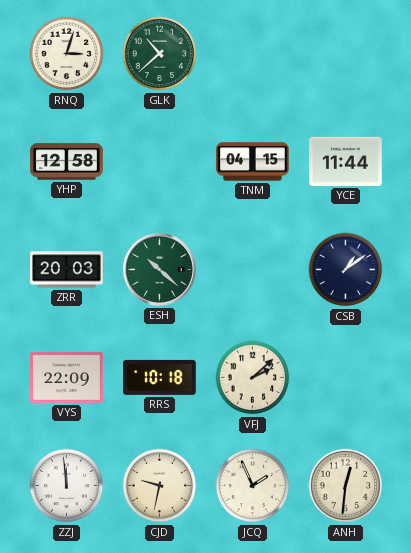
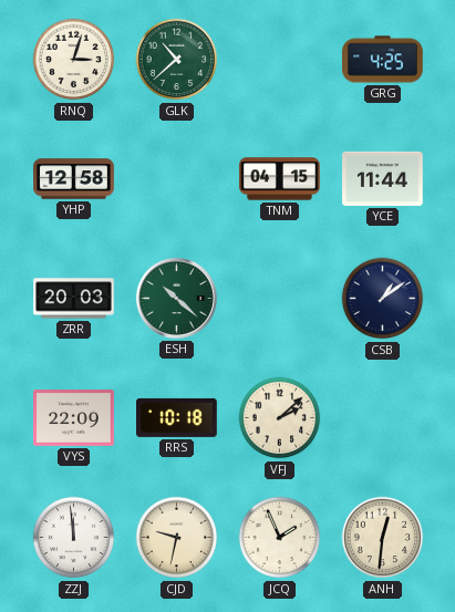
GRG: none -> 4:25
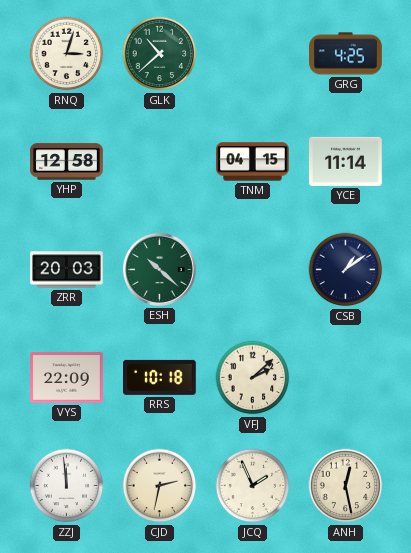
YCE: 11:44 -> 11:14
CJD: 9:32 -> 2:32
ANH: 12:31 -> 12:28
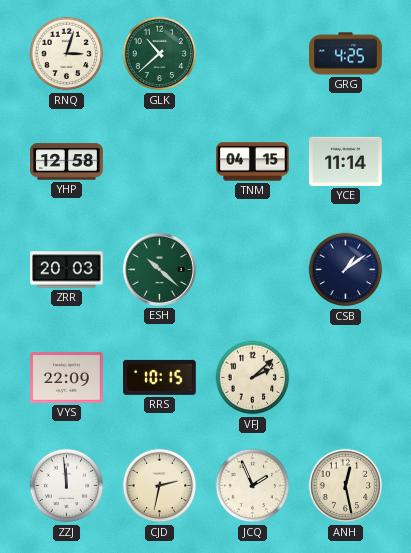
RRS: 10:18 -> 10:15
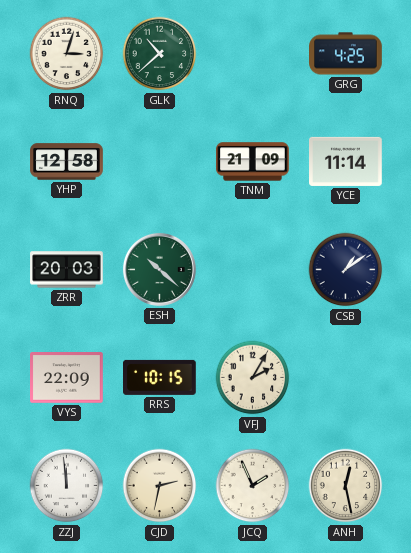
TNM: 04:15 -> 21:09
VFJ: 2:08 -> 2:05
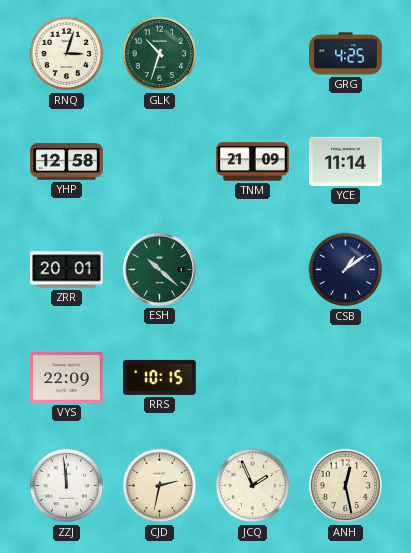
GLK: 10:38 -> 10:33
ZRR: 20:03 -> 20:01
VFJ: 2:05 -> none
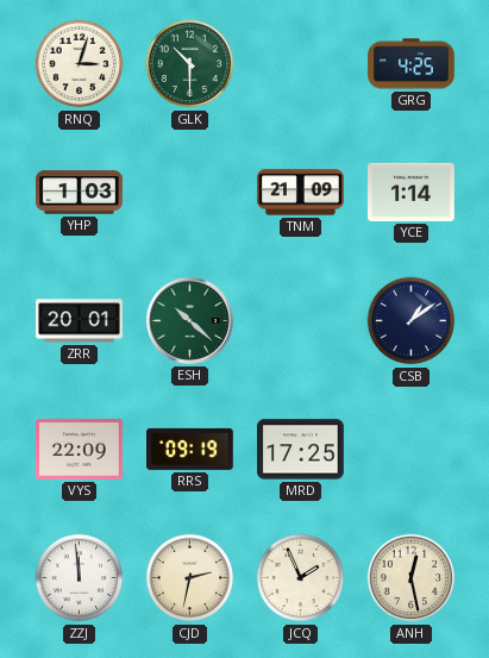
GLK: 10:33 -> 10:30
YHP: 12:58 -> 1:03
YCE: 11:14 -> 1:14
RRS: 10:15 -> 09:19
MRD: none -> 17:25
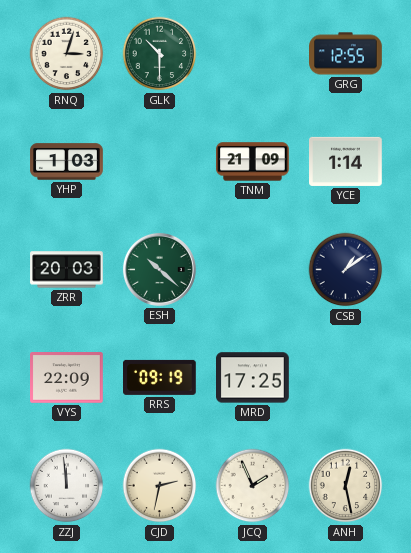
GRG: 4:25 -> 12:55
ZRR: 20:01 -> 20:03
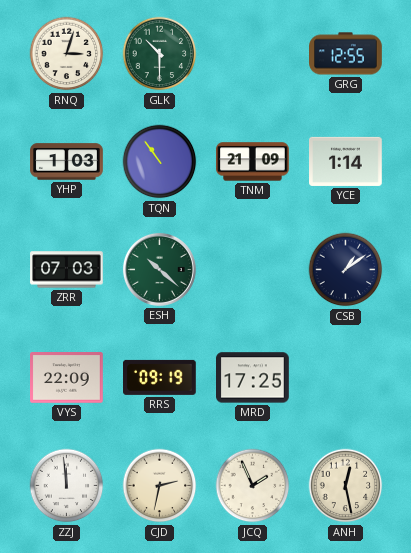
TQN: none -> 10:54
ZRR: 20:03 -> 07:03
